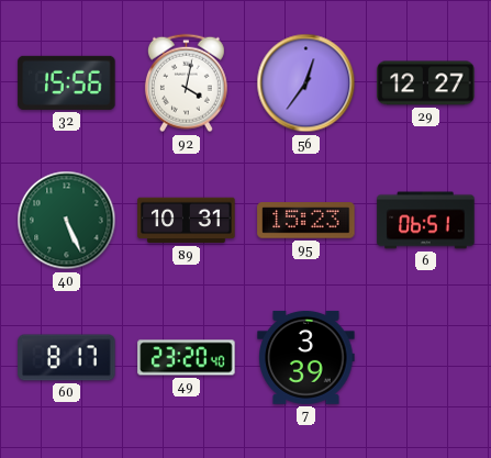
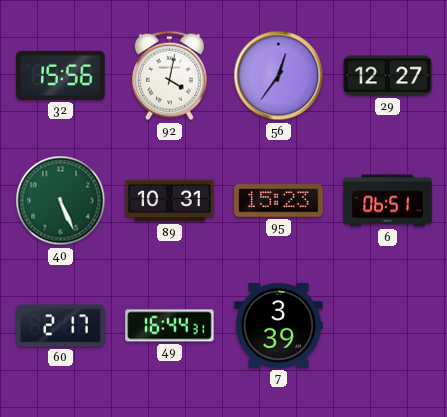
60: 8:17 -> 2:17
49: 23:20 -> 16:44
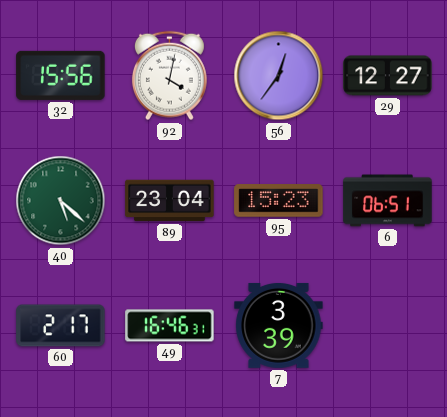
40: 5:26 -> 5:22
89: 10:31 -> 23:04
49: 16:44 -> 16:46
